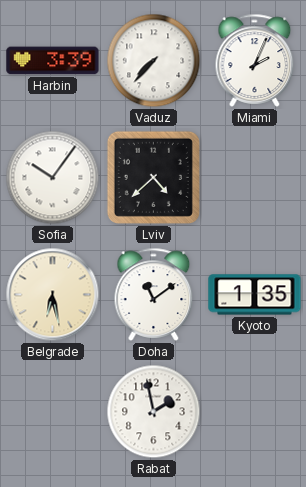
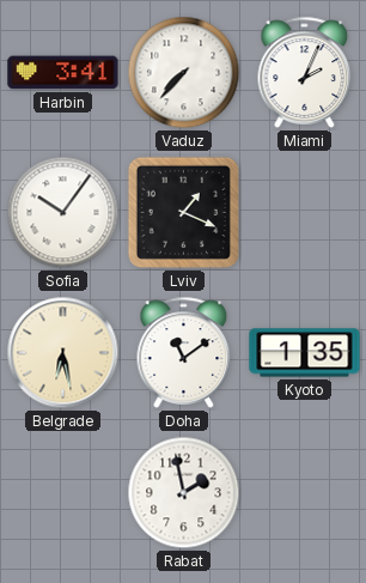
Harbin: 3:39 -> 3:41
Lviv: 4:38 -> 1:19
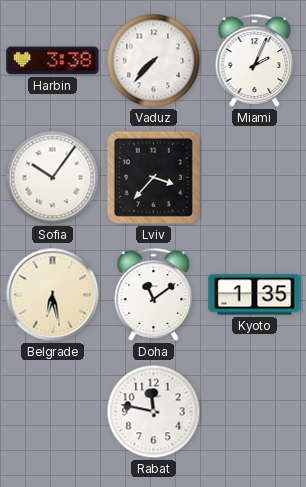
Harbin: 3:41 -> 3:38
Lviv: 1:19 -> 3:37
Rabat: 1:58 -> 11:47
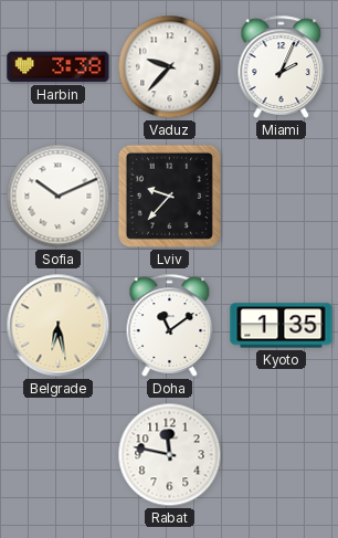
Vaduz: 7:37 -> 9:37
Sofia: 10:06 -> 10:11
Lviv: 3:37 -> 9:37
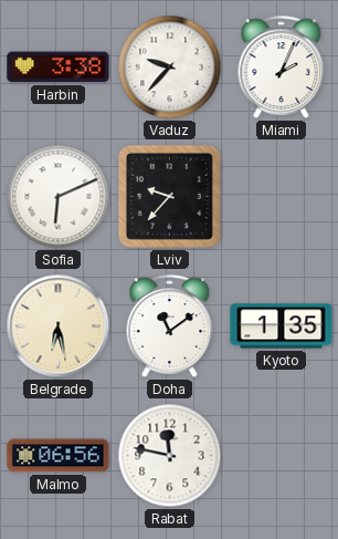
Sofia: 10:11 -> 6:11
Malmo: none -> 06:56
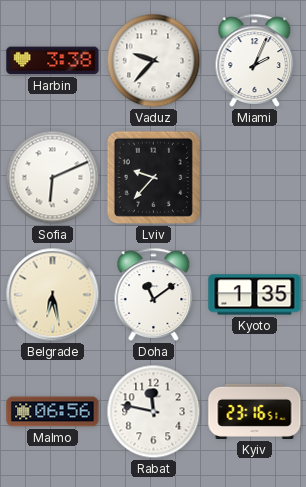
Kyiv: none -> 23:16
